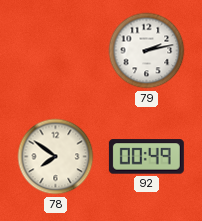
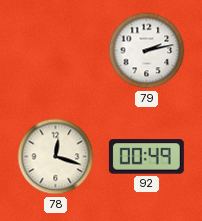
78: 7:51 -> 12:18
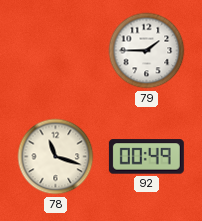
79: 2:13 -> 1:45
78: 12:18 -> 11:18
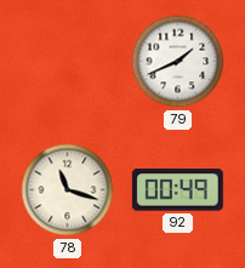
79: 1:45 -> 1:41
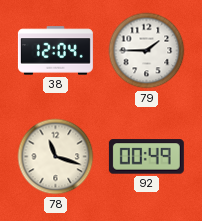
38: none -> 12:04
79: 1:41 -> 1:45
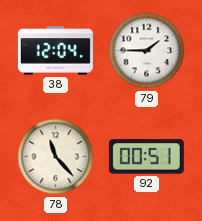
78: 11:18 -> 11:23
92: 00:49 -> 00:51
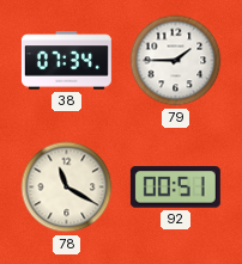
38: 12:04 -> 07:34
78: 11:23 -> 11:20
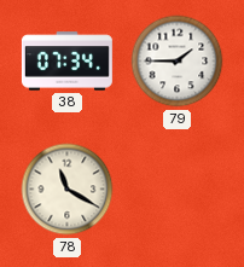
92: 00:51 -> none
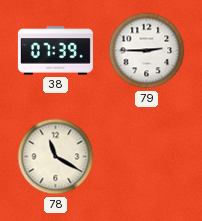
38: 07:34 -> 07:39
79: 1:45 -> 2:45
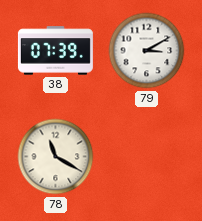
79: 2:45 -> 3:10
